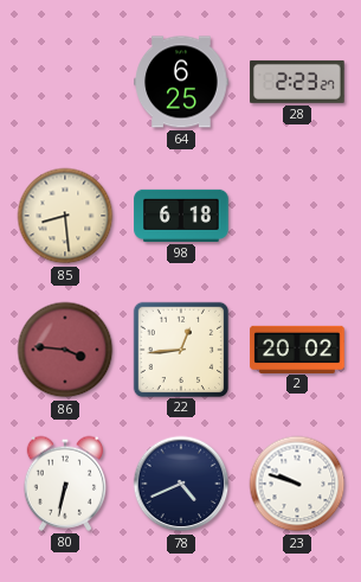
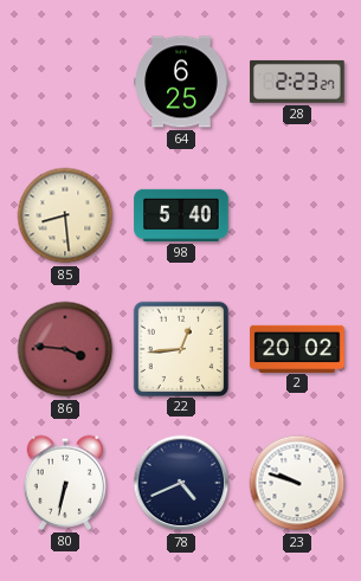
98: 6:18 -> 5:40
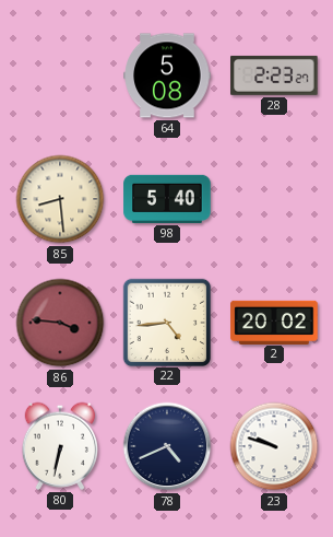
64: 6:25 -> 5:08
22: 12:44 -> 4:44
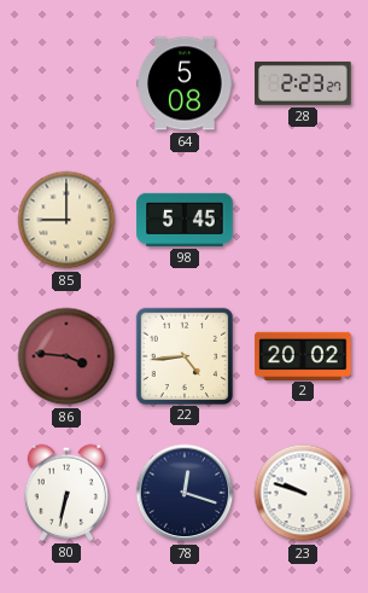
85: 8:29 -> 9:00
98: 5:40 -> 5:45
78: 4:41 -> 12:18
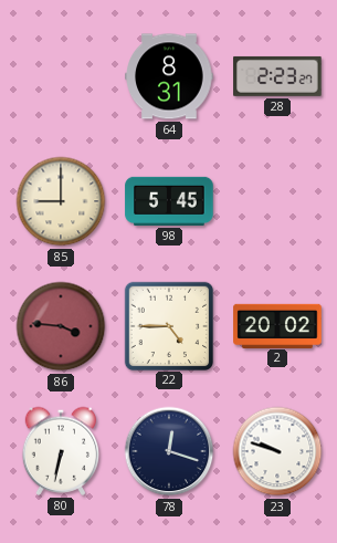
64: 5:08 -> 8:31
22: 4:44 -> 4:45
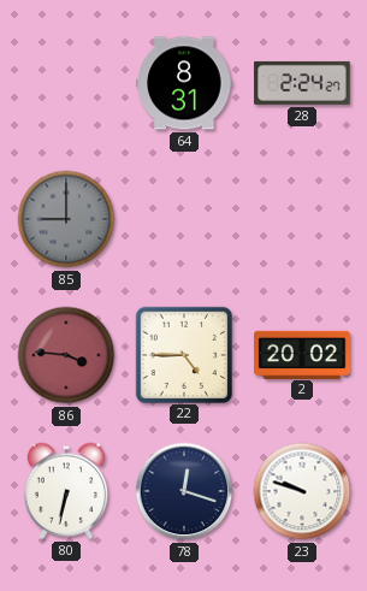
28: 2:23 -> 2:24
85 dial: cream -> grey
98: 5:45 -> none
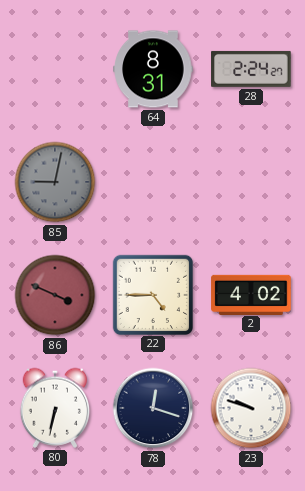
85: 9:00 -> 9:02
86: 3:46 -> 3:49
2: 20:02 -> 4:02
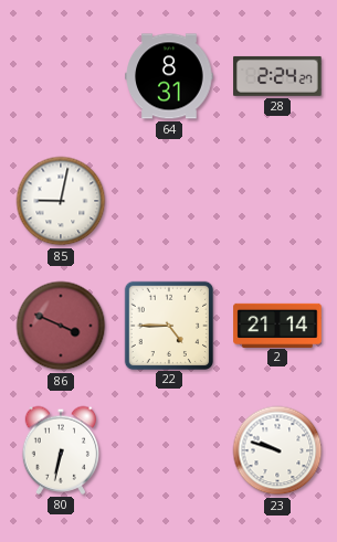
85 dial: grey -> white
2: 4:02 -> 21:14
78: 12:18 -> none
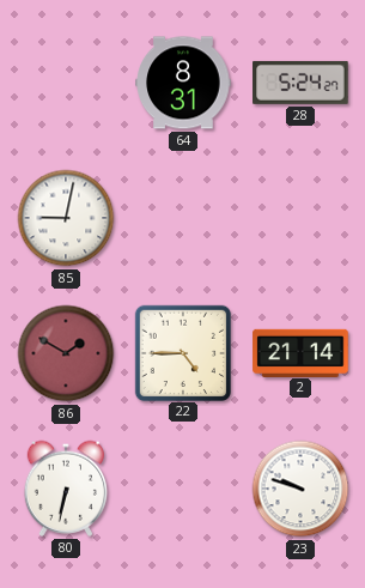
28: 2:24 -> 5:24
86: 3:49 -> 1:50
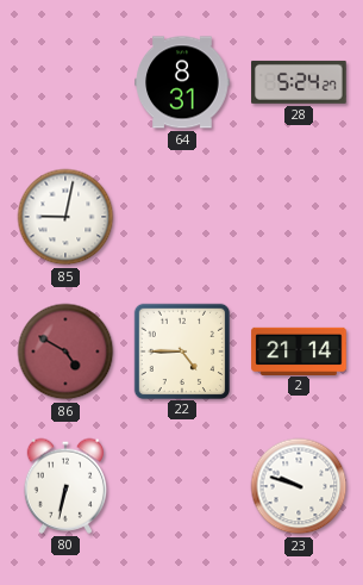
86: 1:50 -> 4:50
